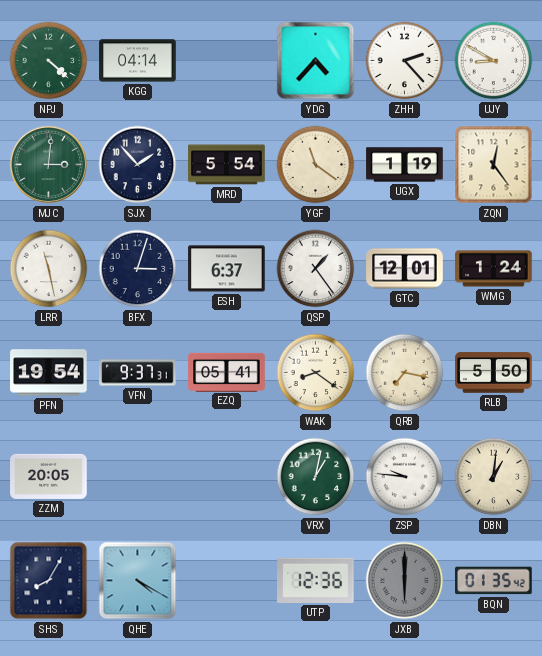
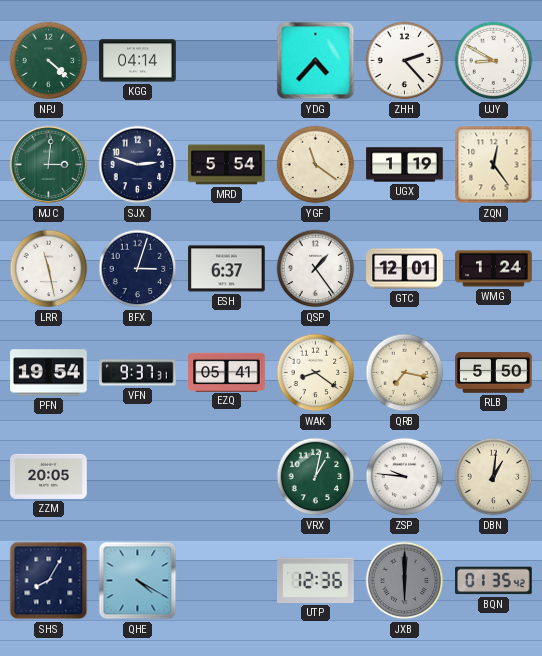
SJX: 1:53 -> 2:48
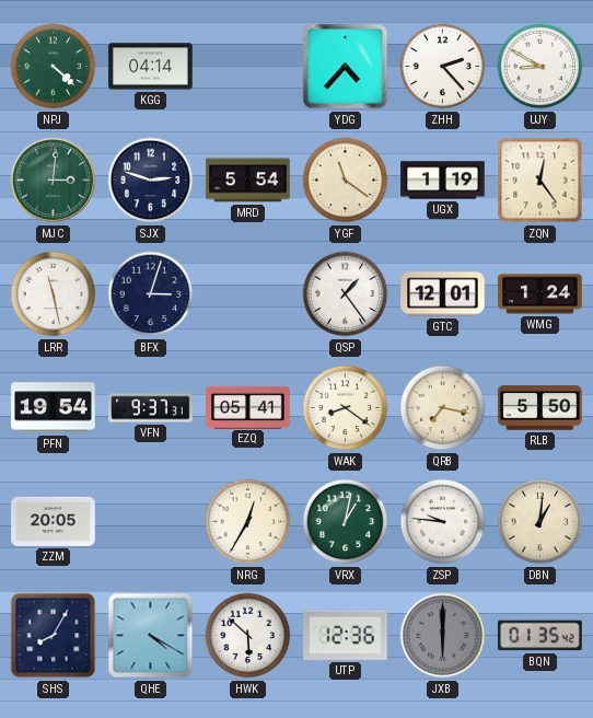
ESH: 6:37 -> none
NRG: none -> 12:35
HWK: none -> 5:52
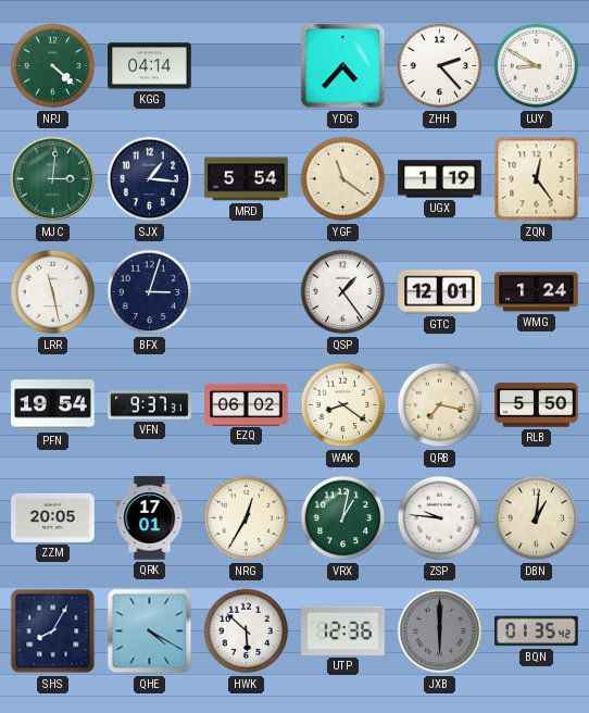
SJX: 2:48 -> 1:16
EZQ: 05:41 -> 06:02
QRK: none -> 17:01
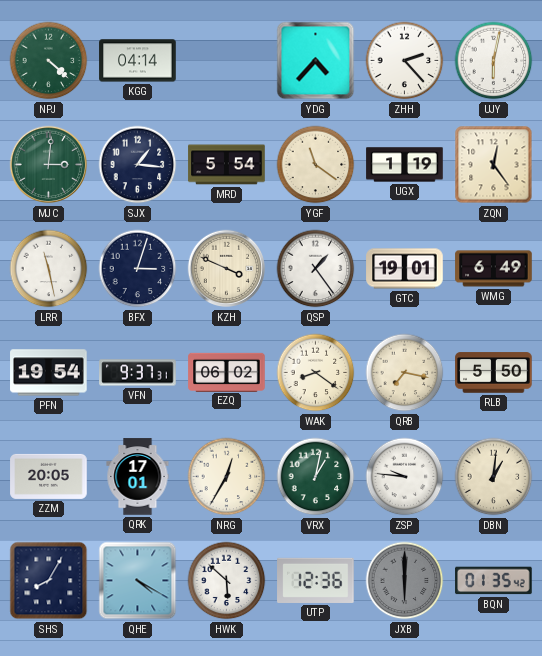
UJY: 8:50 -> 6:02
KZH: none -> 3:49
GTC: 12:01 -> 19:01
WMG: 1:24 -> 6:49
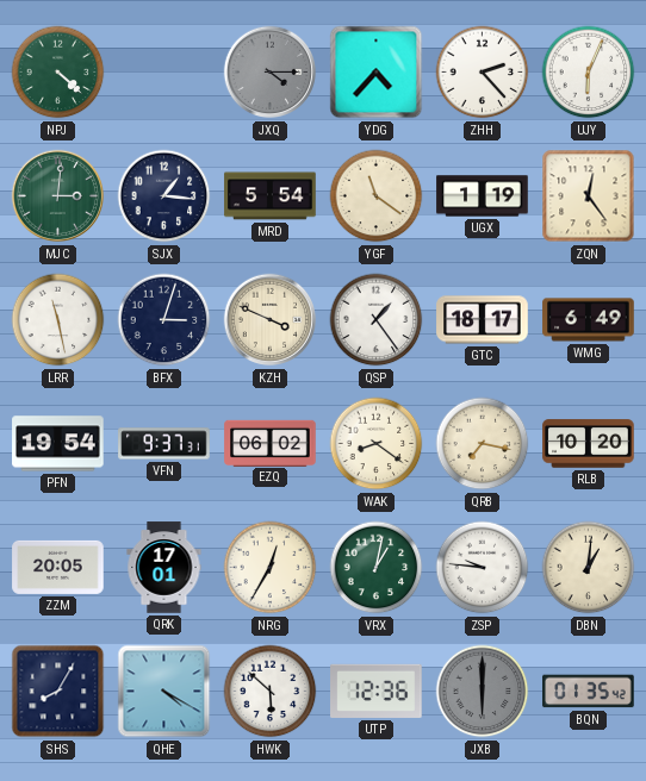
KGG: 04:14 -> none
JXQ: none -> 4:15
UJY: 6:02 -> 6:04
GTC: 19:01 -> 18:17
RLB: 5:50 -> 10:20
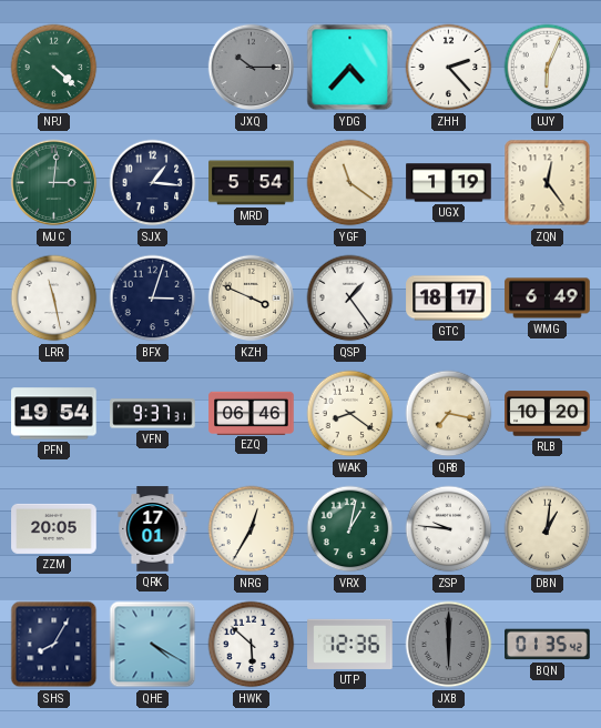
JXQ: 4:15 -> 10:15
EZQ: 06:02 -> 06:46
